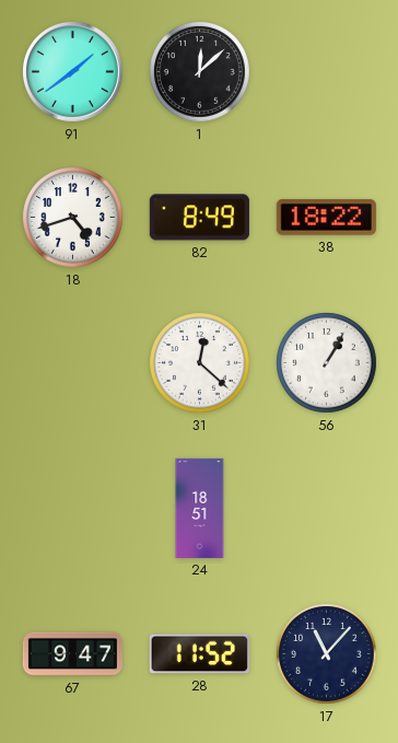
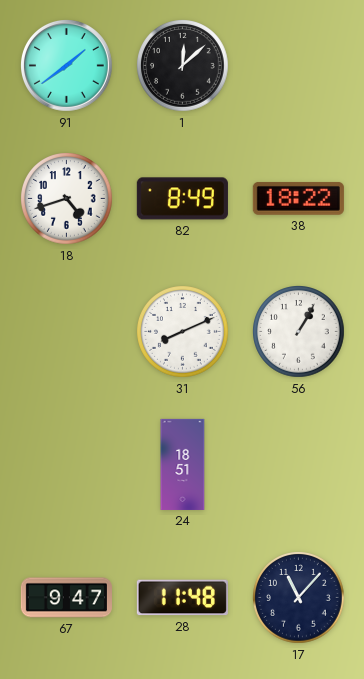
31: 12:22 -> 8:11
28: 11:52 -> 11:48
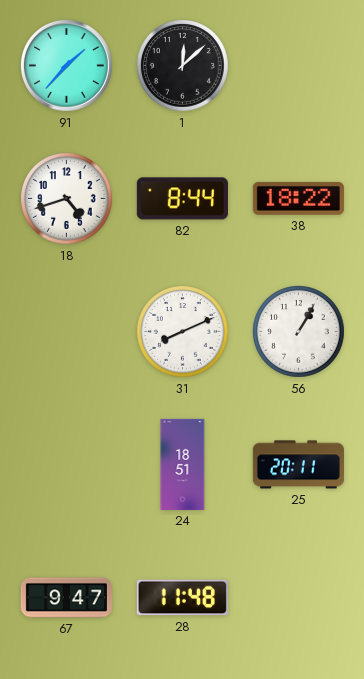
91: 1:39 -> 1:37
82: 8:49 -> 8:44
25: none -> 20:11
17: 11:07 -> none
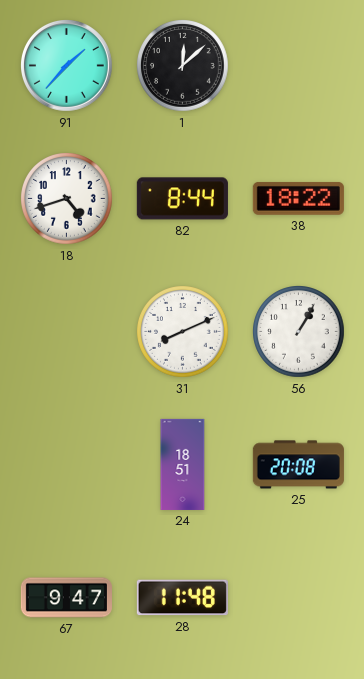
25: 20:11 -> 20:08
